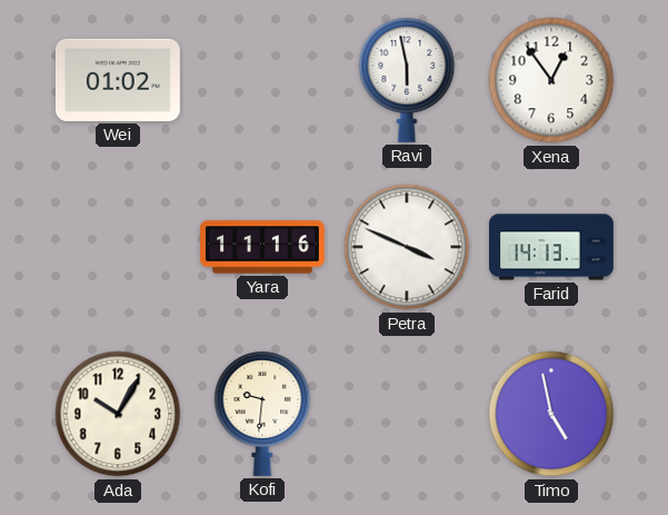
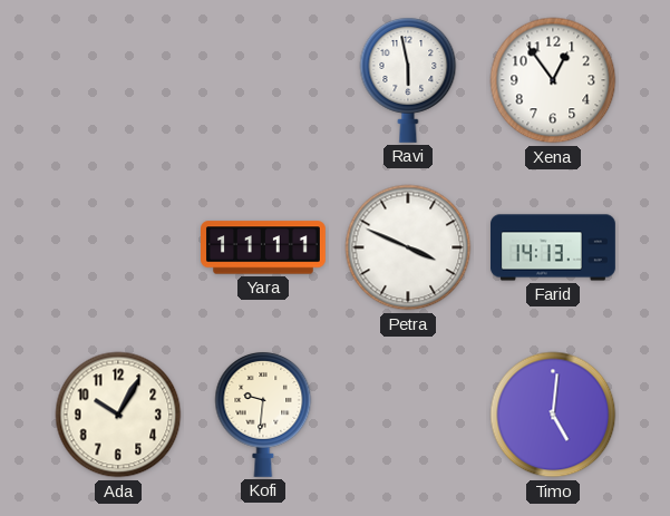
Wei: 01:02 -> none
Yara: 11:16 -> 11:11
Timo: 4:58 -> 5:01
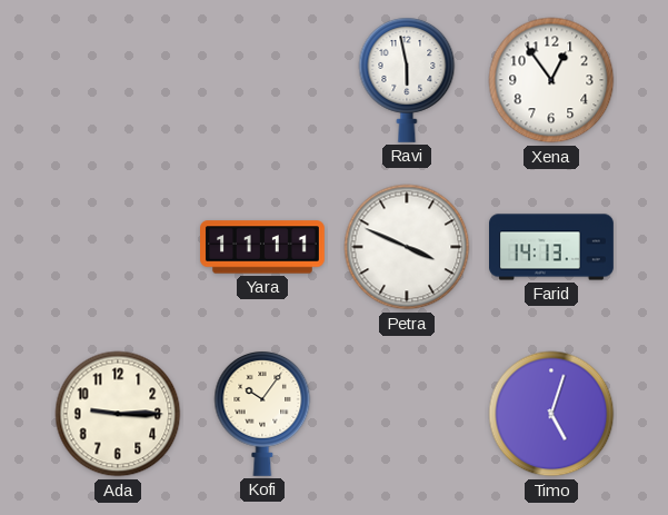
Ada: 10:05 -> 9:15
Kofi: 9:31 -> 10:06
Timo: 5:01 -> 5:03
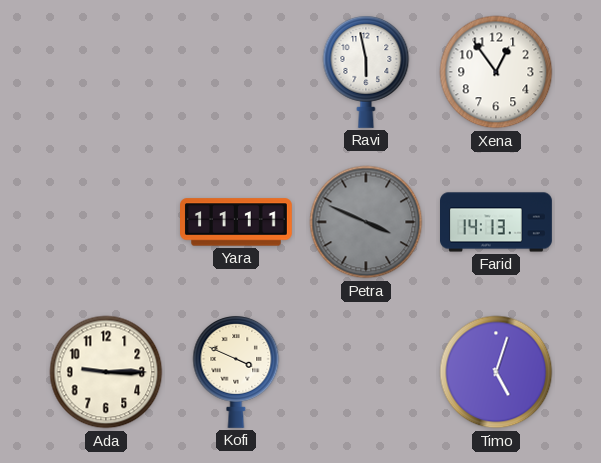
Petra dial: white -> grey
Kofi: 10:06 -> 3:49
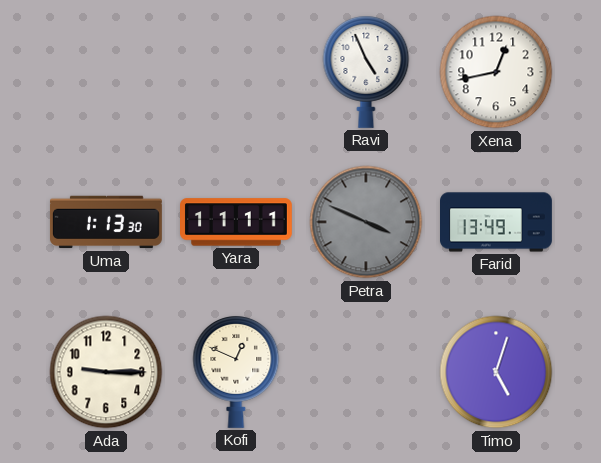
Ravi: 5:58 -> 4:56
Xena: 12:54 -> 12:43
Uma: none -> 1:13
Farid: 14:13 -> 13:49
Kofi: 3:49 -> 12:49
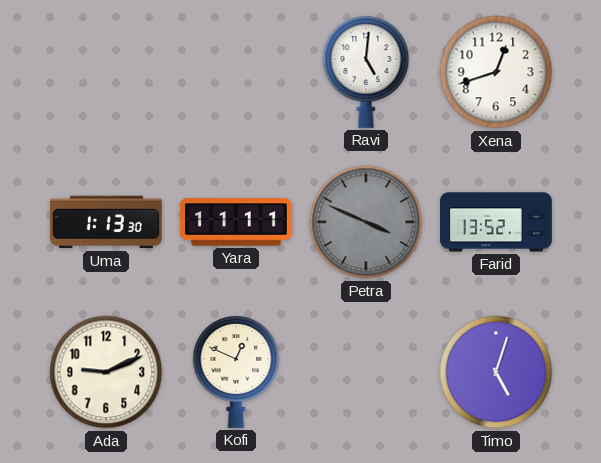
Ravi: 4:56 -> 5:01
Xena: 12:43 -> 12:42
Farid: 13:49 -> 13:52
Ada: 9:15 -> 9:11
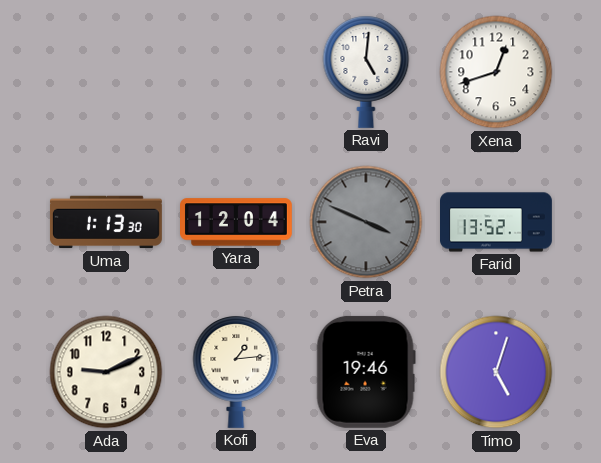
Yara: 11:11 -> 12:04
Kofi: 12:49 -> 1:14
Eva: none -> 19:46
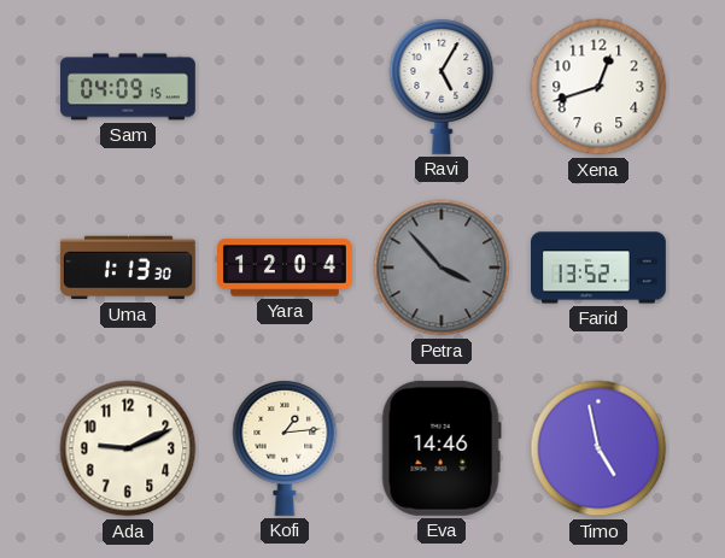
Sam: none -> 04:09
Ravi: 5:01 -> 5:05
Petra: 3:49 -> 3:53
Eva: 19:46 -> 14:46
Timo: 5:03 -> 4:58
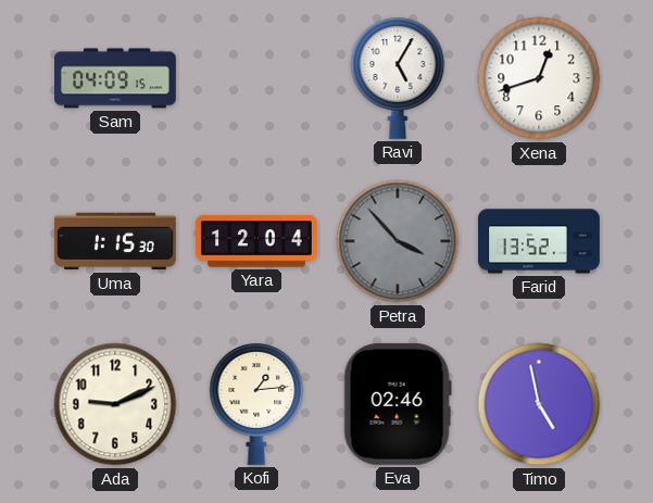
Uma: 1:13 -> 1:15
Eva: 14:46 -> 02:46
